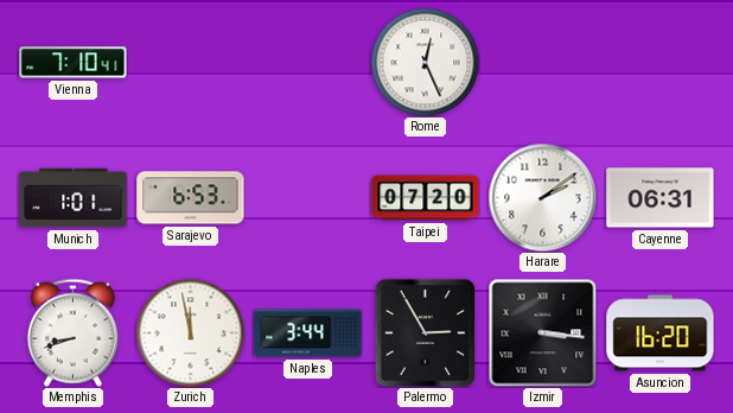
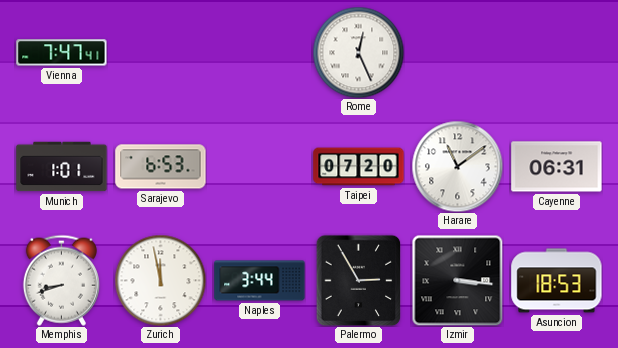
Vienna: 7:10 -> 7:47
Harare: 2:09 -> 11:09
Asuncion: 16:20 -> 18:53
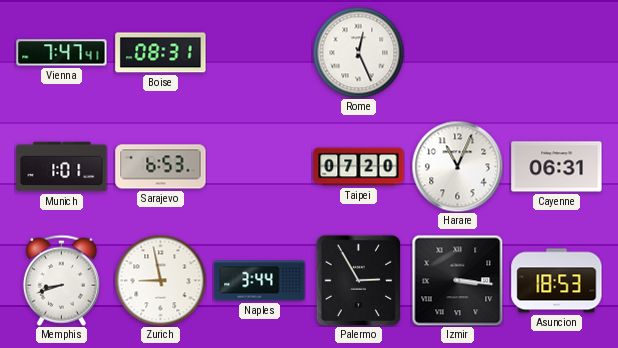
Boise: none -> 08:31
Harare: 11:09 -> 11:04
Zurich: 11:58 -> 8:58
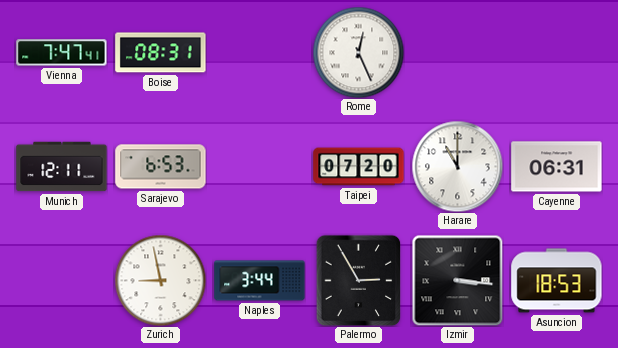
Munich: 1:01 -> 12:11
Harare: 11:04 -> 11:00
Memphis: 8:42 -> none
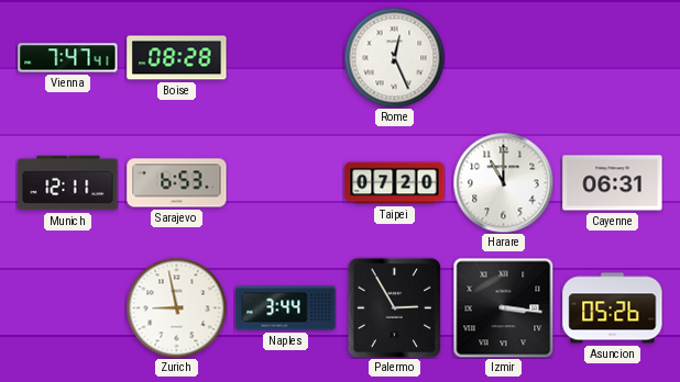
Boise: 08:31 -> 08:28
Asuncion: 18:53 -> 05:26
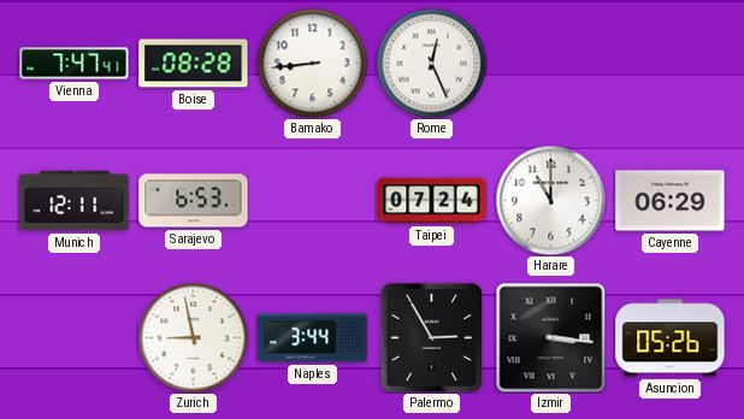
Bamako: none -> 8:44
Taipei: 07:20 -> 07:24
Cayenne: 06:31 -> 06:29
